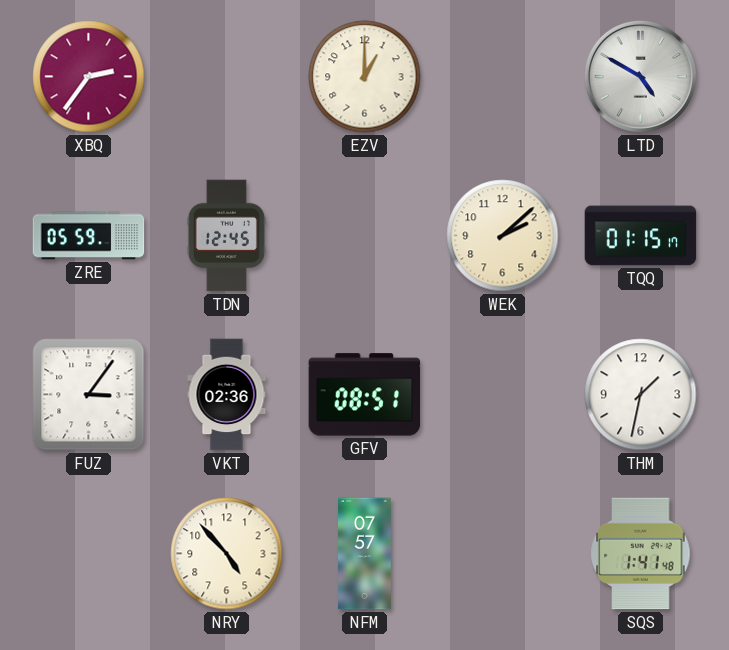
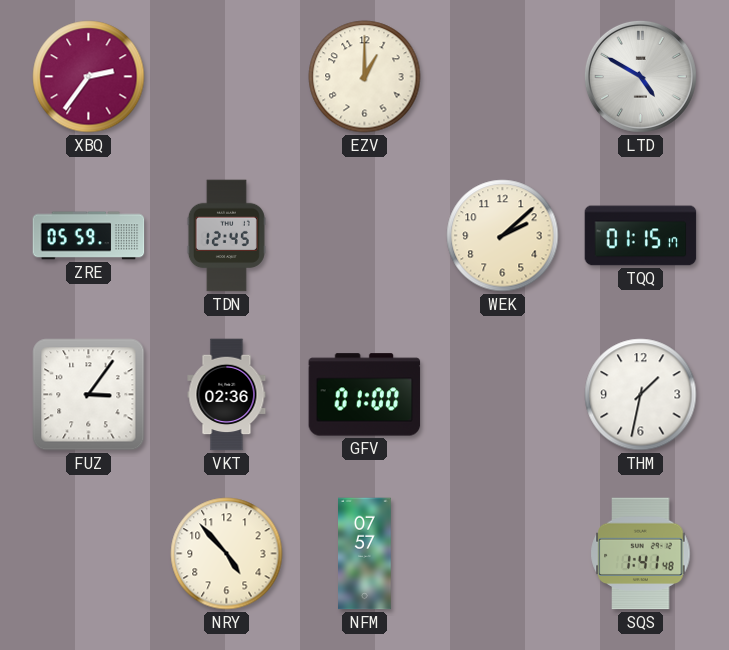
GFV: 08:51 -> 01:00
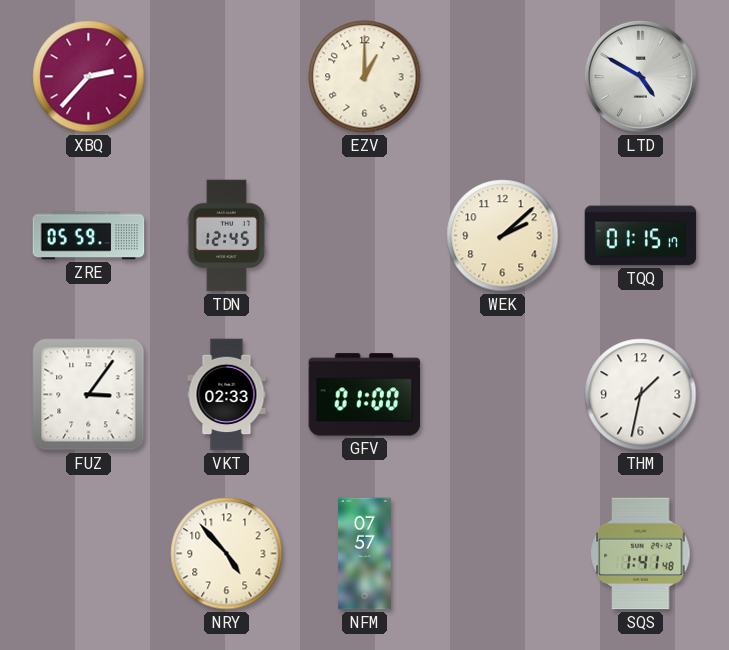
XBQ: 2:36 -> 2:37
VKT: 02:36 -> 02:33
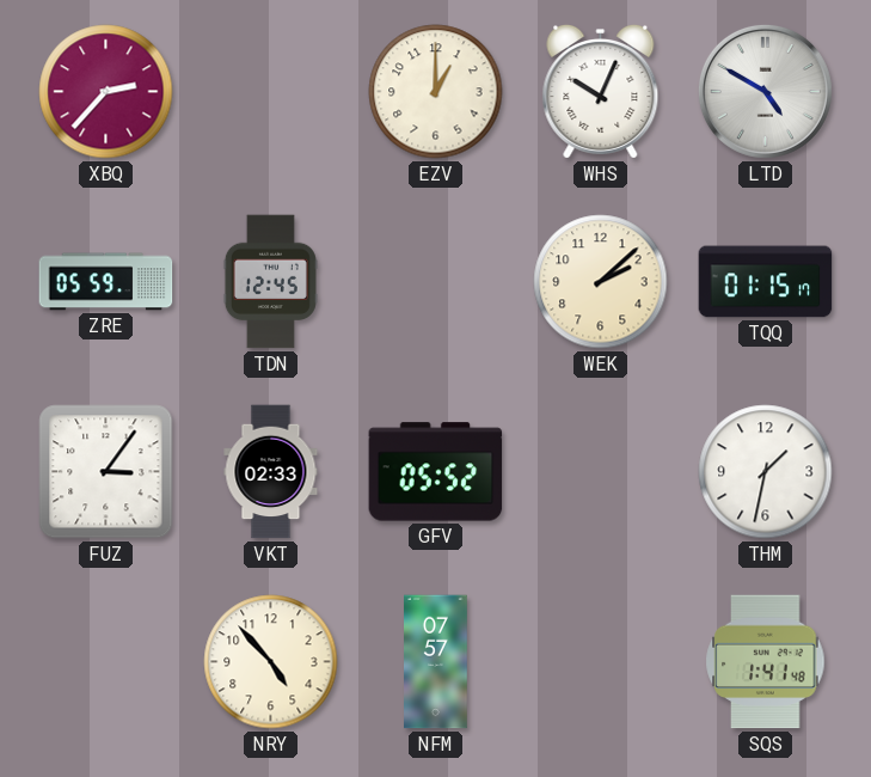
WHS: none -> 10:04
GFV: 01:00 -> 05:52
